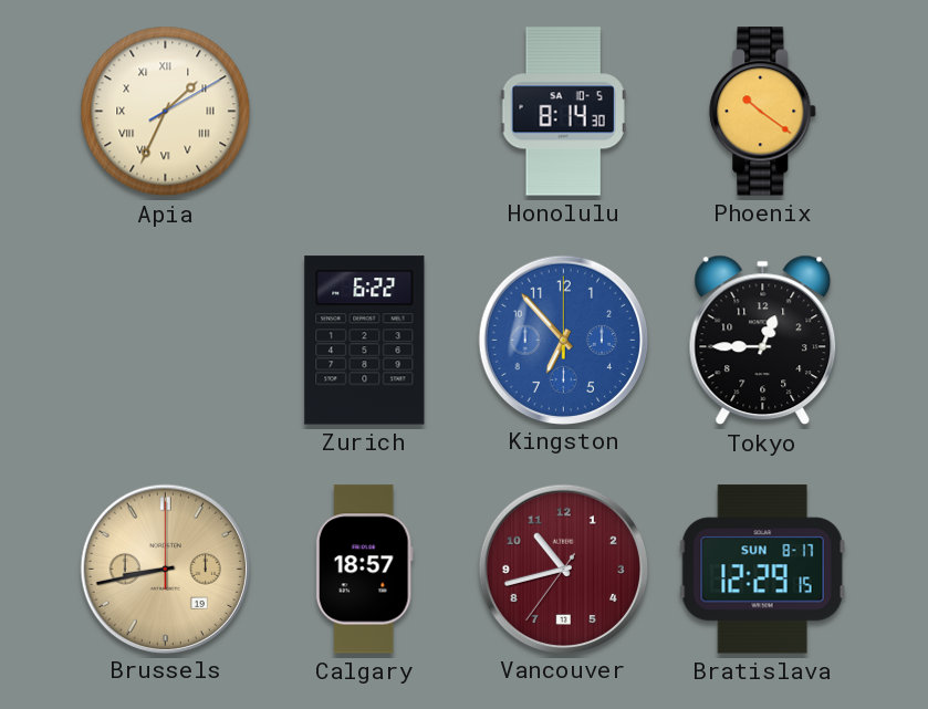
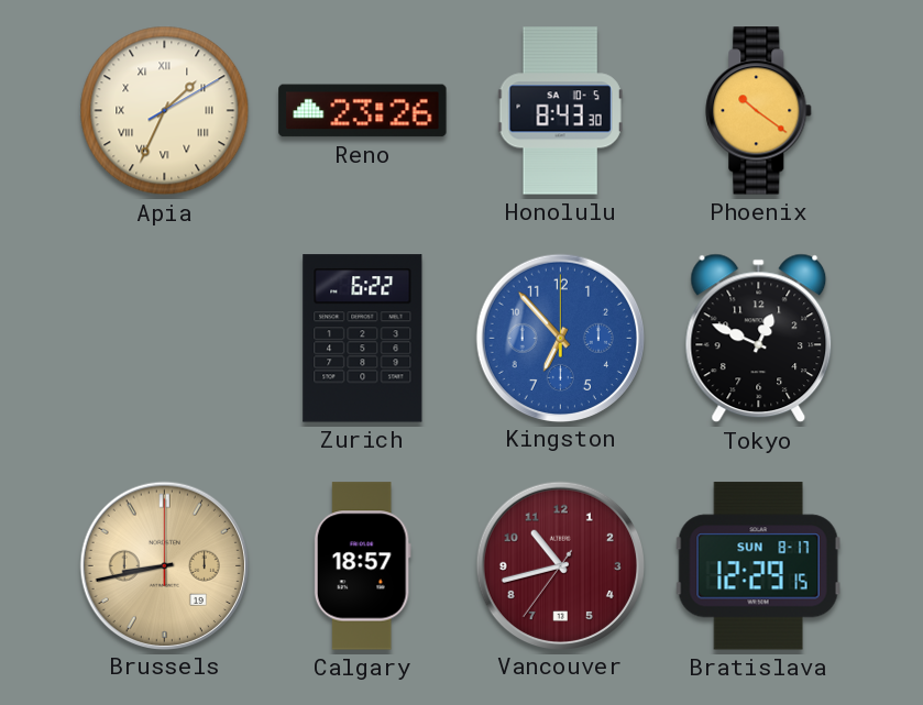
Reno: none -> 23:26
Honolulu: 8:14 -> 8:43
Tokyo: 12:45 -> 12:49
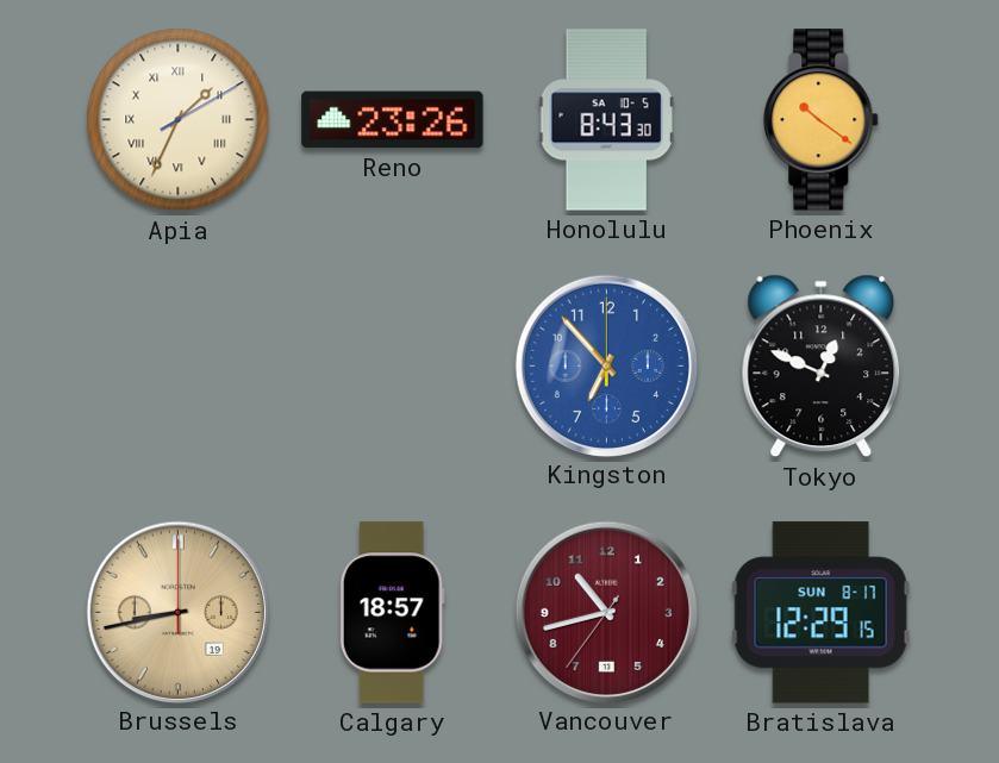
Zurich: 6:22 -> none
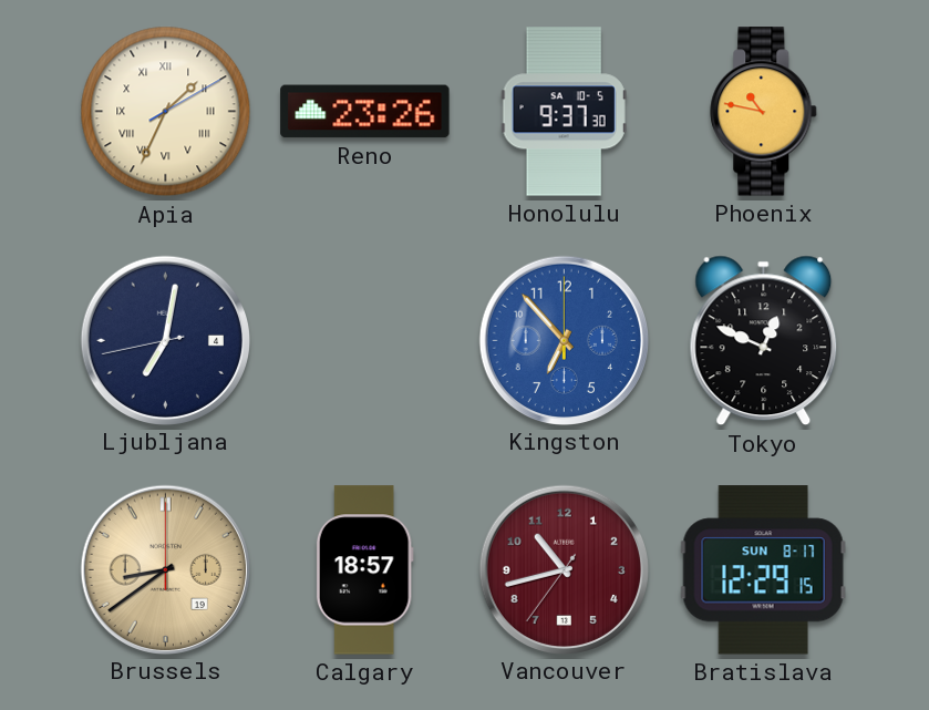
Honolulu: 8:43 -> 9:37
Phoenix: 10:21 -> 10:47
Ljubljana: none -> 7:01
Brussels: 8:43 -> 8:39
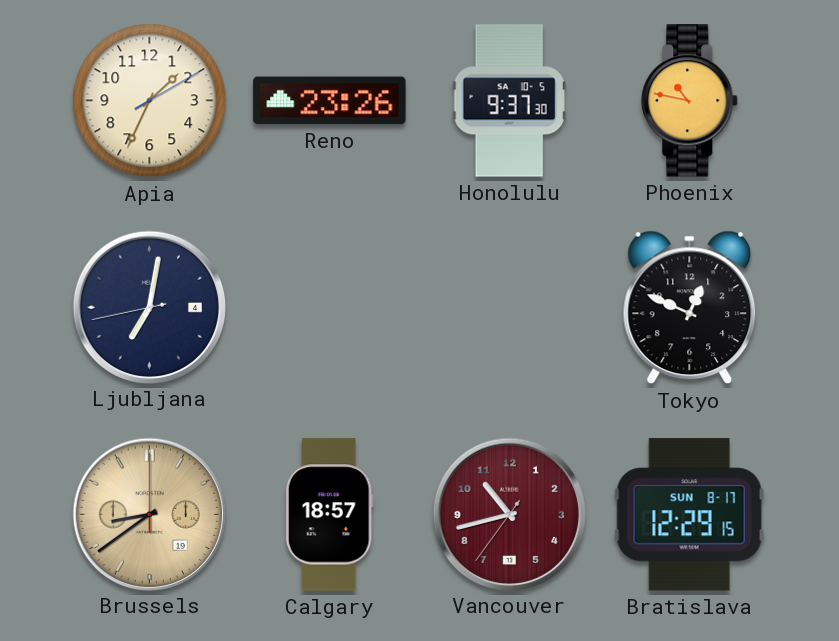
Apia numerals: Roman -> Arabic
Kingston: 6:53 -> none
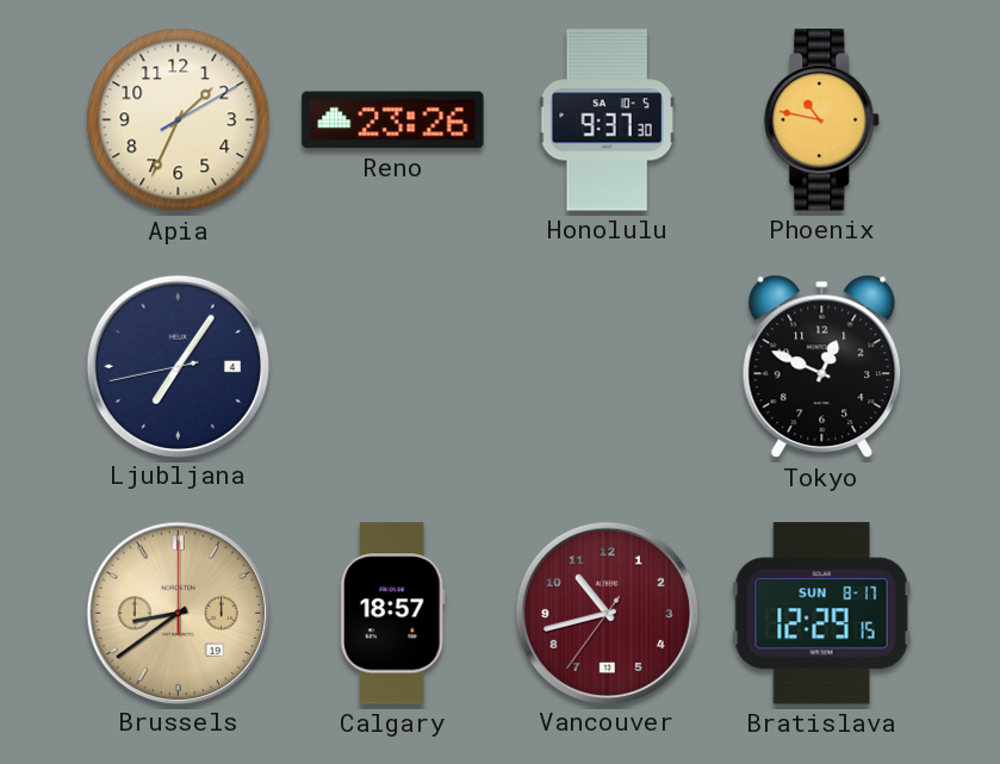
Ljubljana: 7:01 -> 7:05
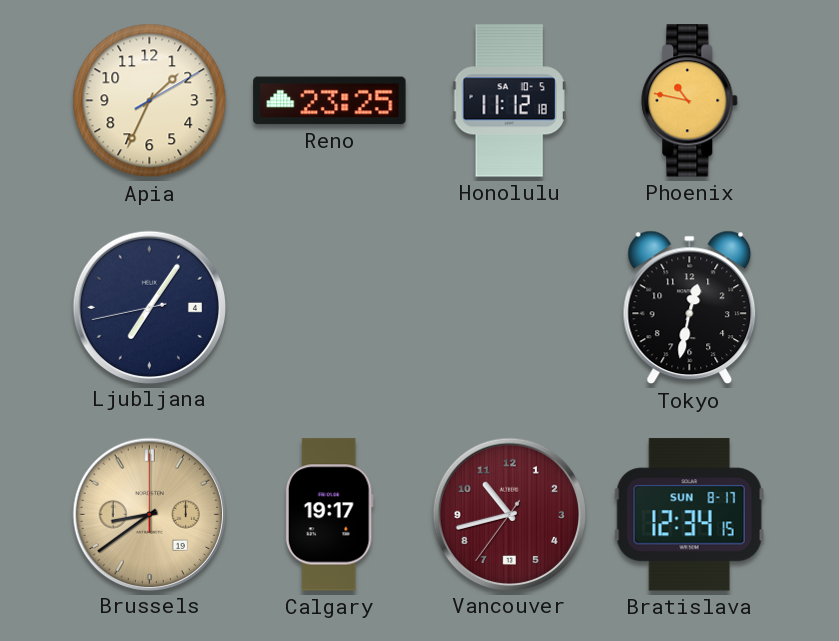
Reno: 23:26 -> 23:25
Honolulu: 9:37 -> 11:12
Tokyo: 12:49 -> 12:32
Calgary: 18:57 -> 19:17
Bratislava: 12:29 -> 12:34
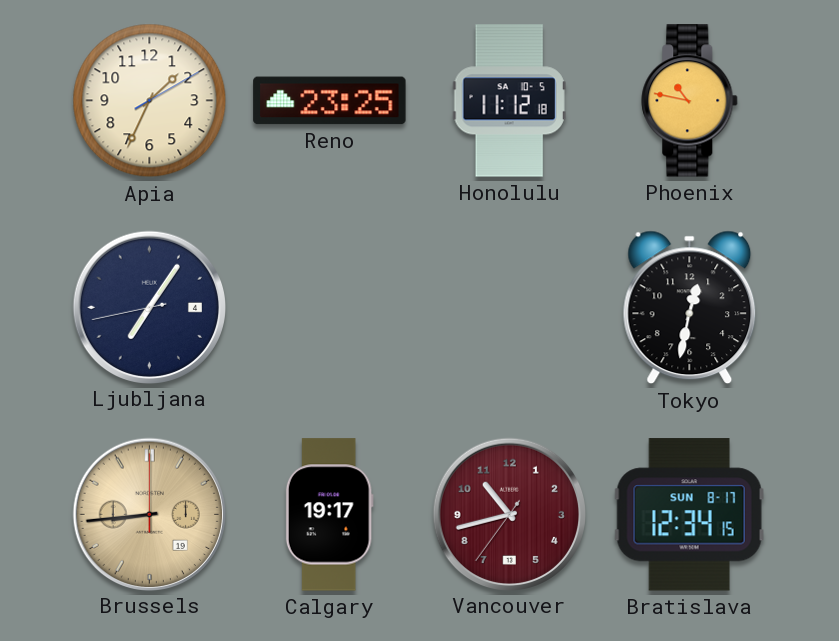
Brussels: 8:39 -> 8:44
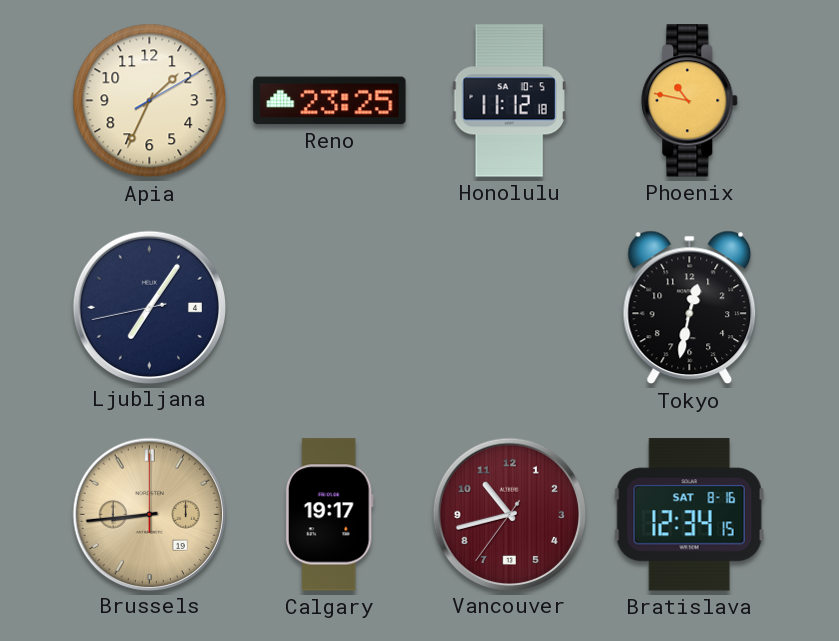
Bratislava date: SUN 8-17 -> SAT 8-16
